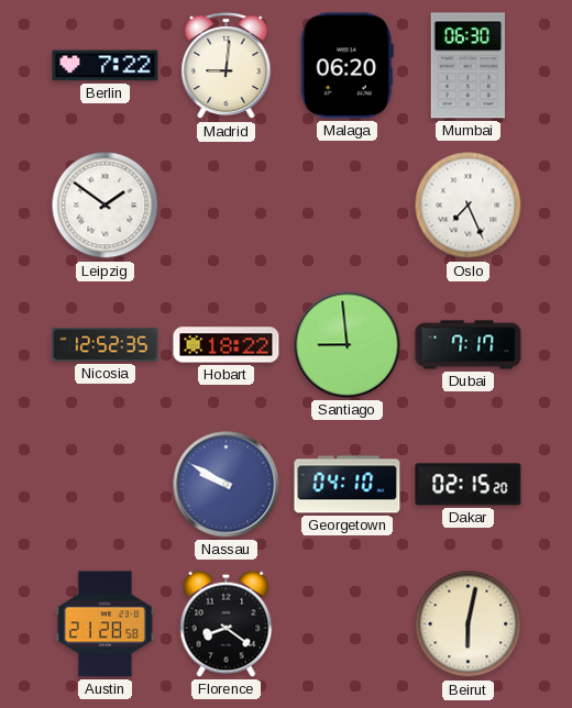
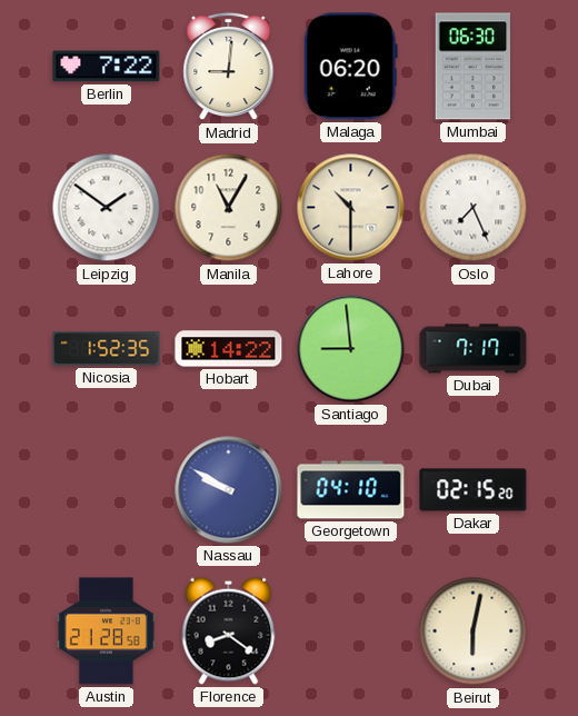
Manila: none -> 11:05
Lahore: none -> 10:30
Nicosia: 12:52 -> 1:52
Hobart: 18:22 -> 14:22
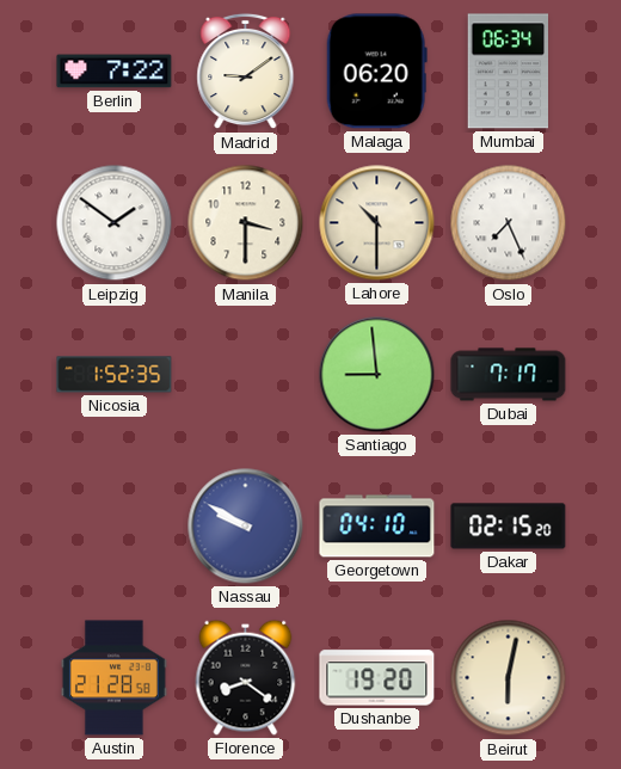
Madrid: 9:01 -> 9:09
Mumbai: 06:30 -> 06:34
Manila: 11:05 -> 3:30
Hobart: 14:22 -> none
Dushanbe: none -> 19:20
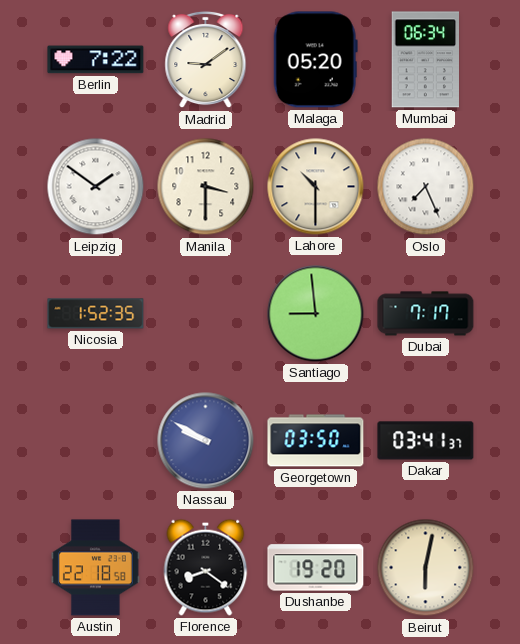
Malaga: 06:20 -> 05:20
Georgetown: 04:10 -> 03:50
Dakar: 02:15 -> 03:41
Austin: 21:28 -> 22:18
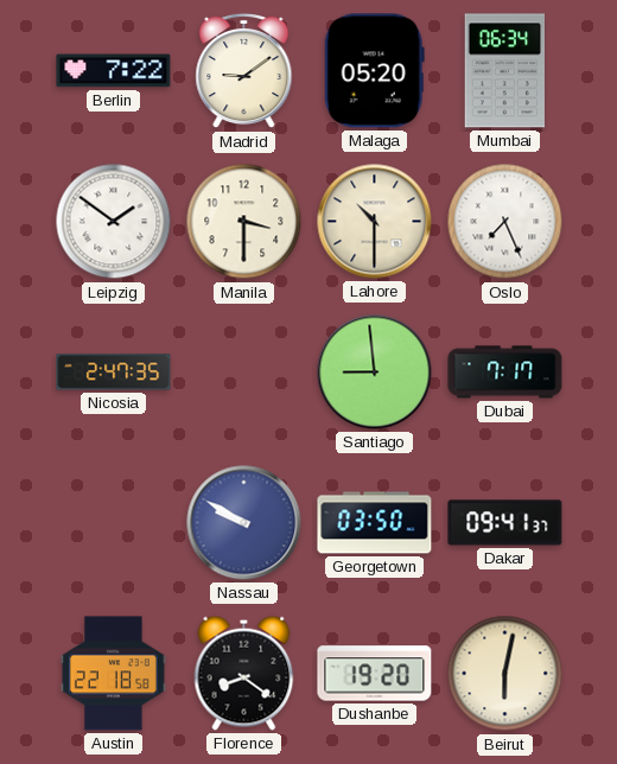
Nicosia: 1:52 -> 2:47
Dakar: 03:41 -> 09:41
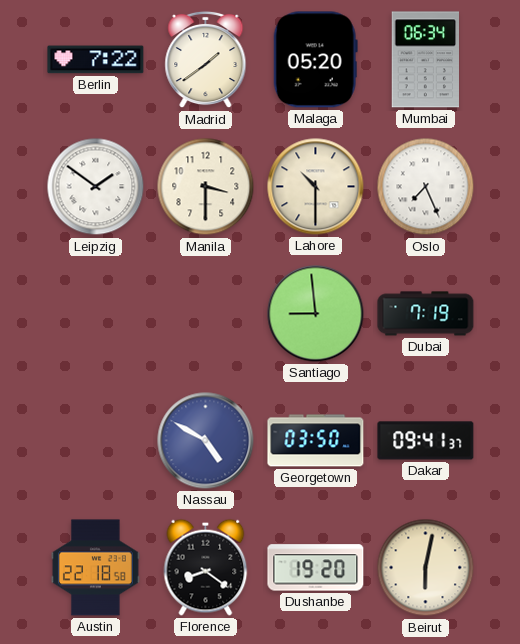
Madrid: 9:09 -> 1:39
Nicosia: 2:47 -> none
Dubai: 7:17 -> 7:19
Nassau: 9:50 -> 4:50
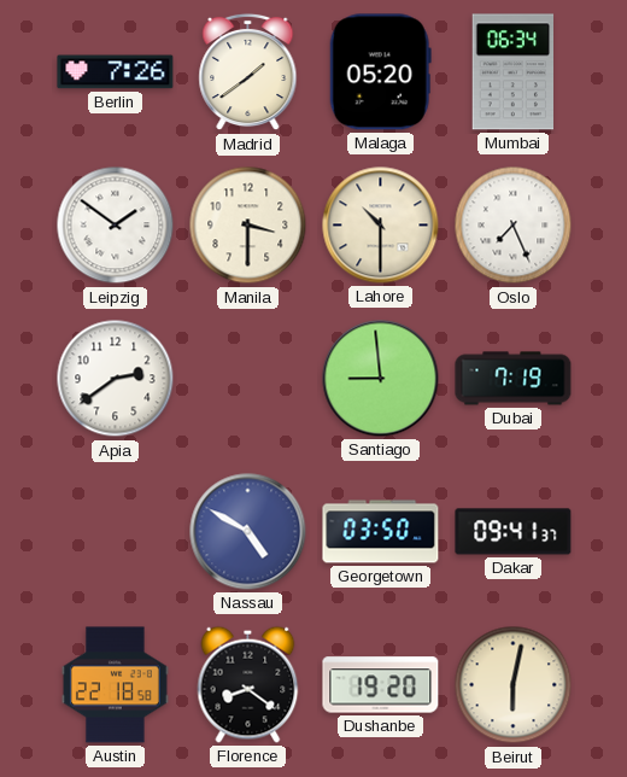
Berlin: 7:22 -> 7:26
Apia: none -> 2:39
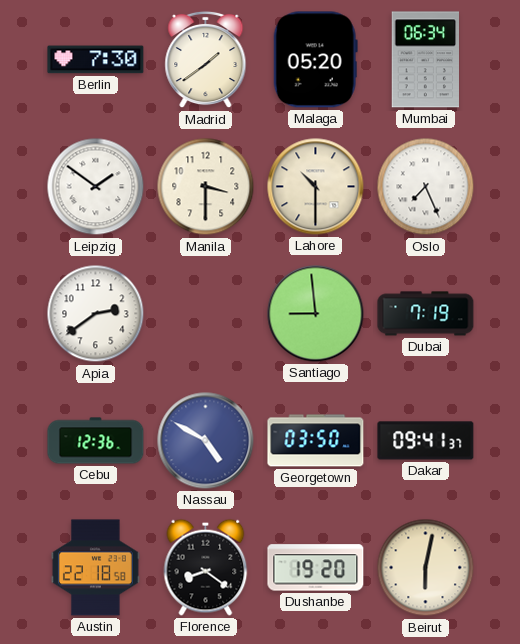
Berlin: 7:26 -> 7:30
Cebu: none -> 12:36
